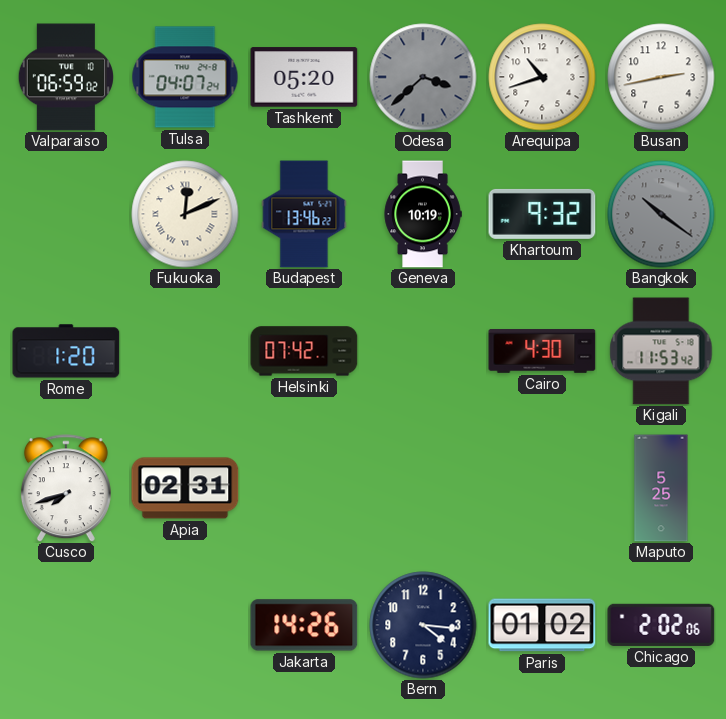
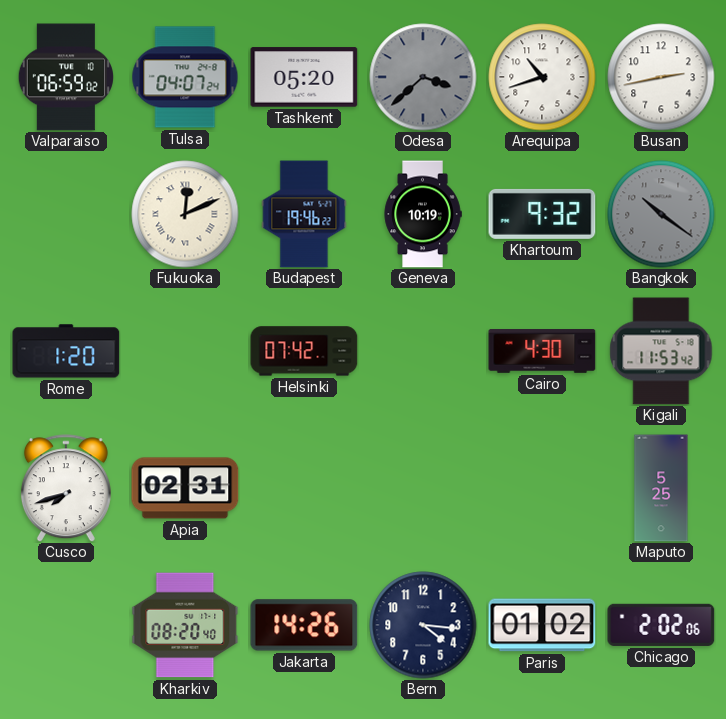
Budapest: 13:46 -> 19:46
Kharkiv: none -> 08:20
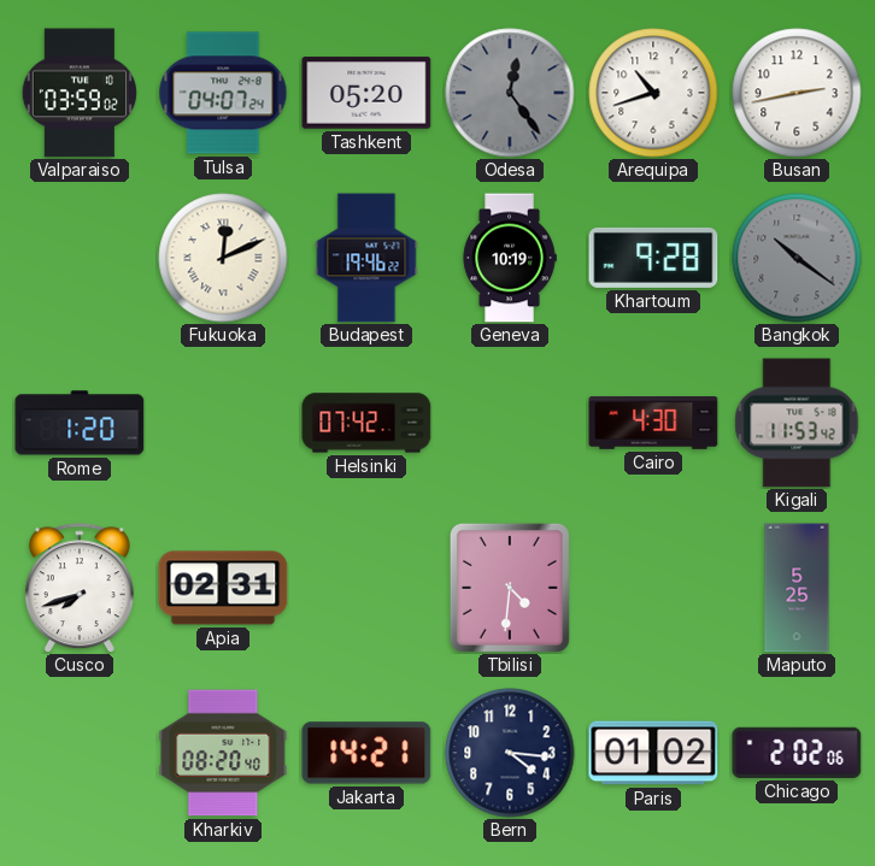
Valparaiso: 06:59 -> 03:59
Odesa: 3:38 -> 12:24
Khartoum: 9:32 -> 9:28
Tbilisi: none -> 4:31
Jakarta: 14:26 -> 14:21
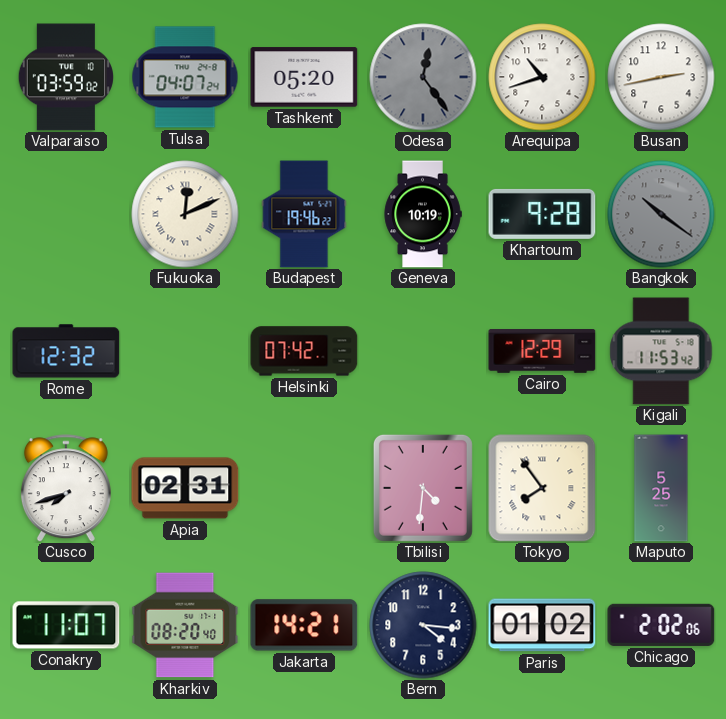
Rome: 1:20 -> 12:32
Cairo: 4:30 -> 12:29
Tokyo: none -> 7:54
Conakry: none -> 11:07
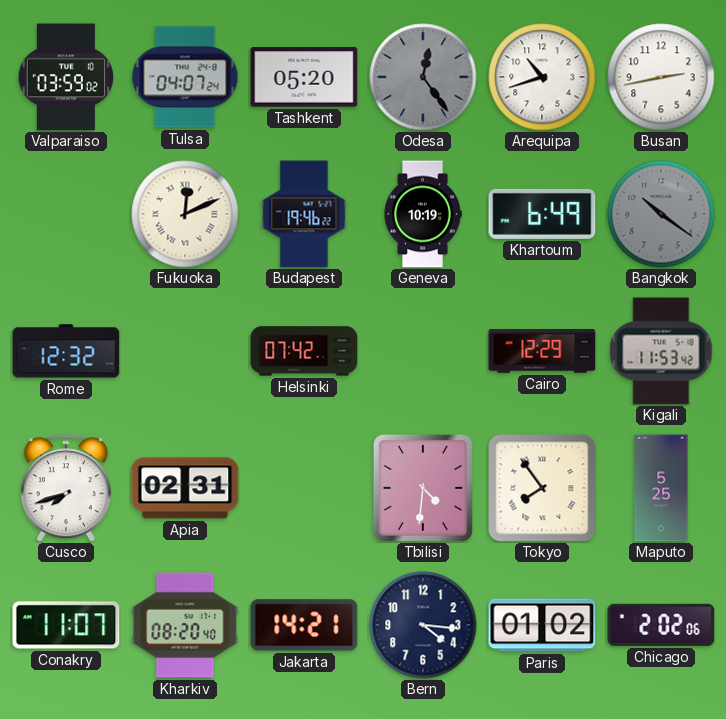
Khartoum: 9:28 -> 6:49
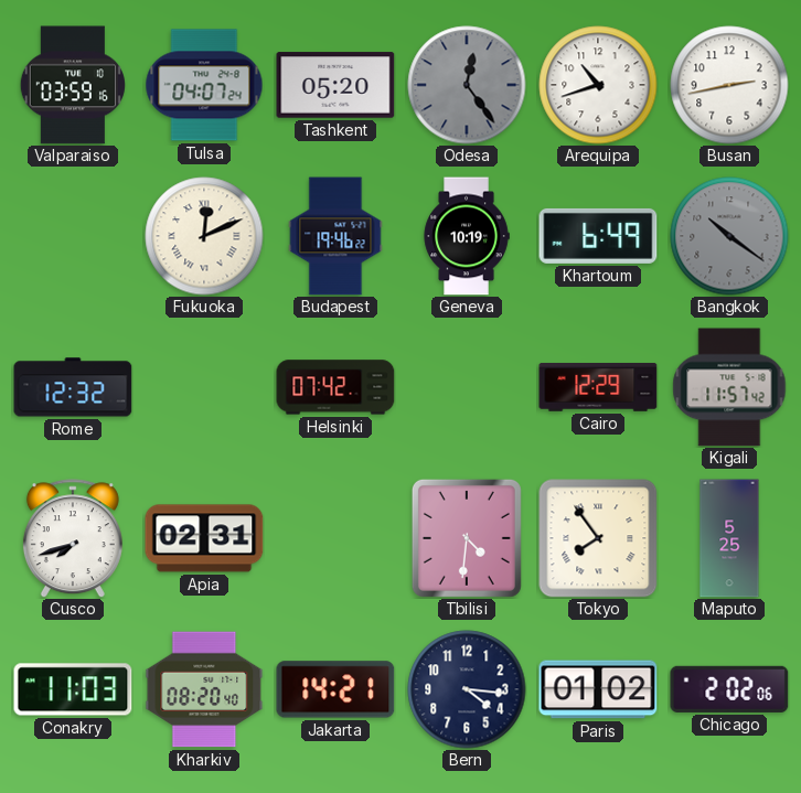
Valparaiso: 03:59:02 -> 03:59:16
Kigali: 11:53 -> 11:57
Conakry: 11:07 -> 11:03
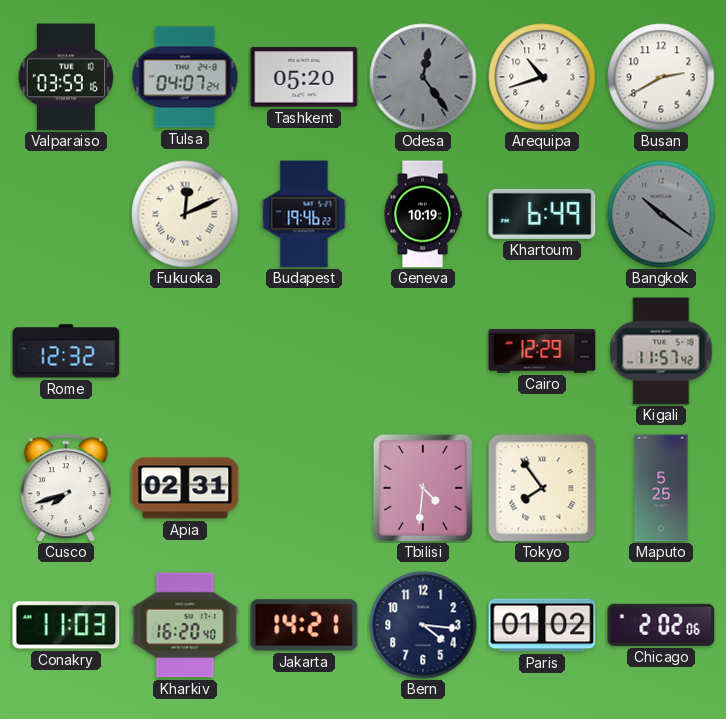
Busan: 2:43 -> 2:40
Helsinki: 07:42 -> none
Kharkiv: 08:20 -> 16:20
